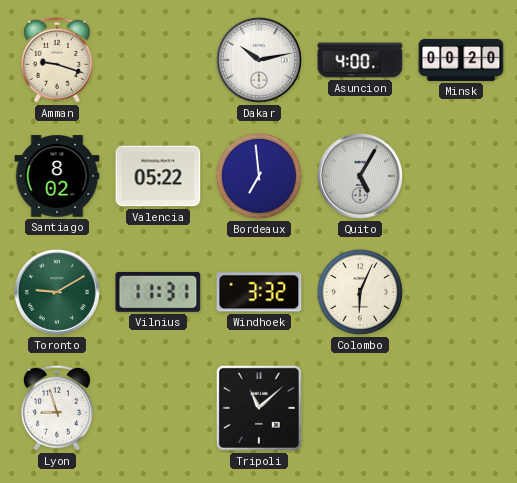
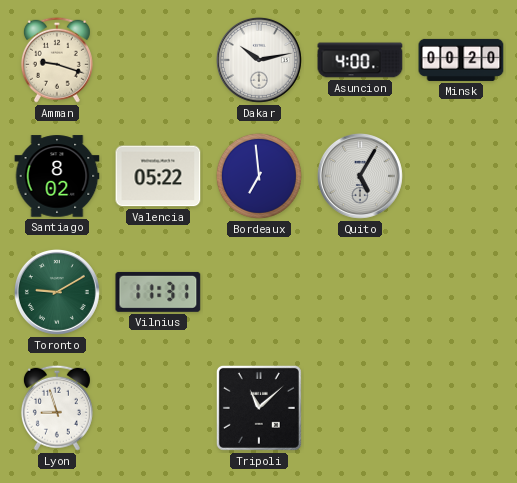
Windhoek: 3:32 -> none
Colombo: 6:04 -> none
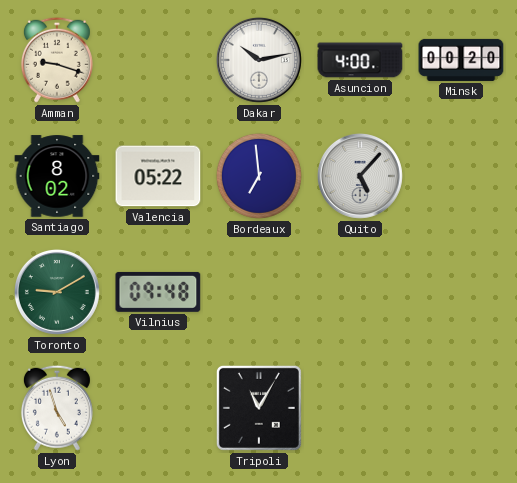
Quito: 5:05 -> 5:07
Vilnius: 11:31 -> 09:48
Lyon: 8:57 -> 4:57
Tripoli: 11:08 -> 11:05
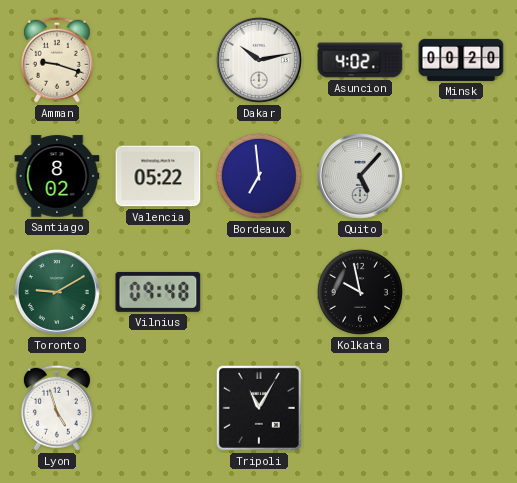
Asuncion: 4:00 -> 4:02
Kolkata: none -> 9:58
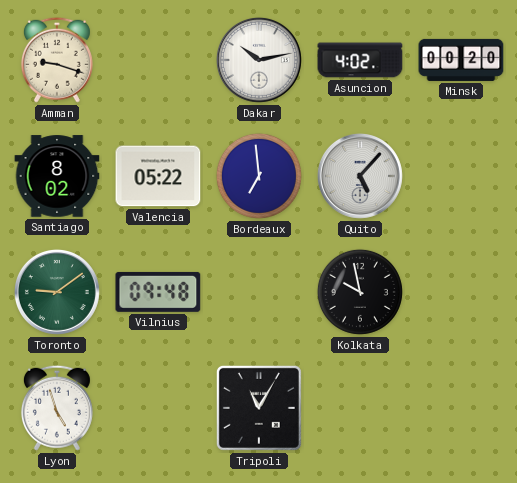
Toronto: 9:10 -> 9:09
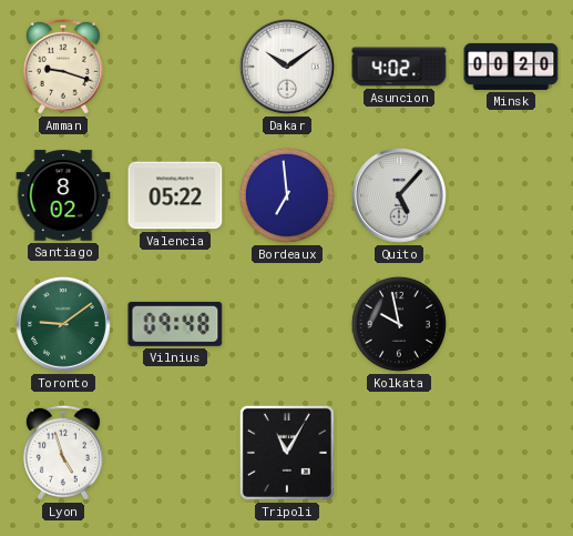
Dakar: 10:13 -> 10:09
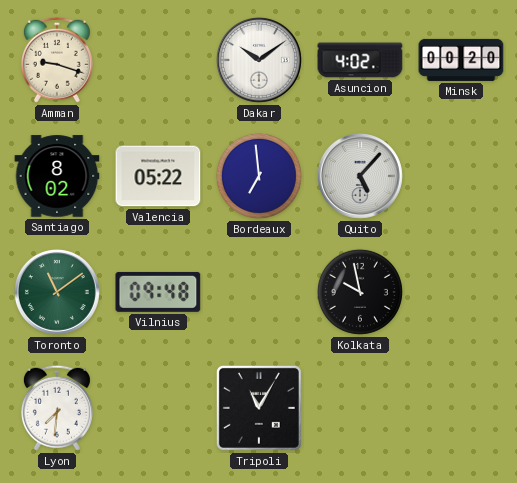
Toronto: 9:09 -> 11:09
Lyon: 4:57 -> 7:31
